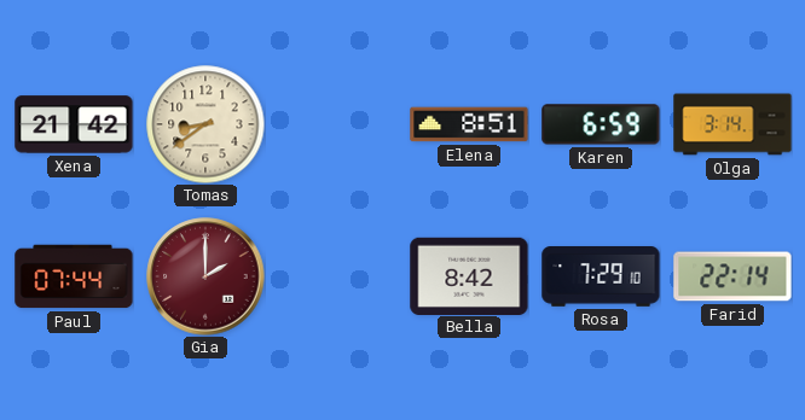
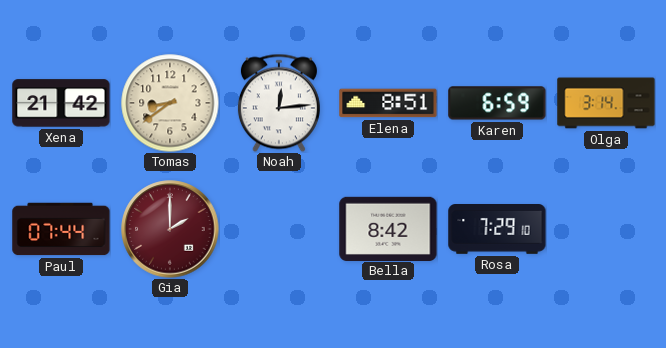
Noah: none -> 12:14
Farid: 22:14 -> none
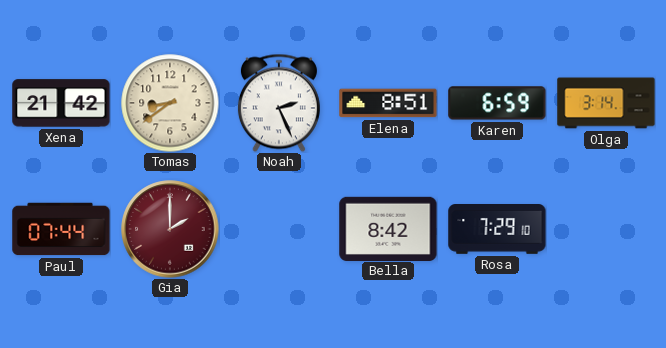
Noah: 12:14 -> 2:26
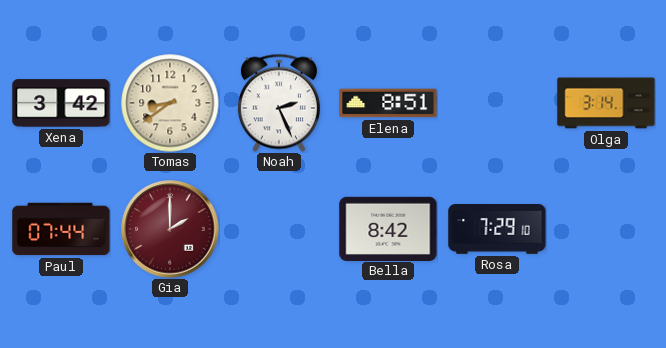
Xena: 21:42 -> 3:42
Karen: 6:59 -> none
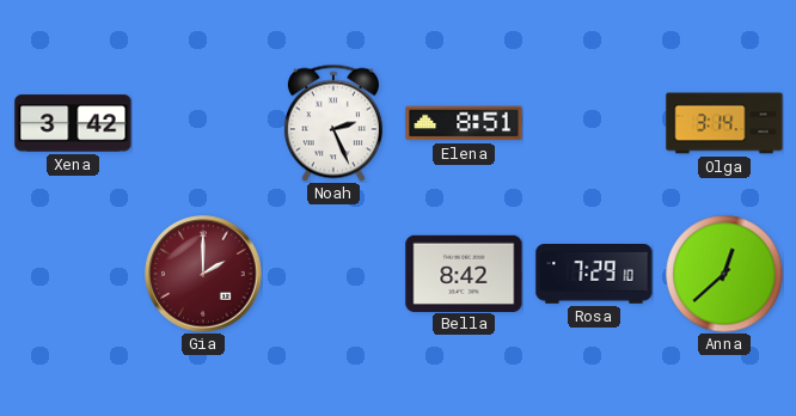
Tomas: 8:39 -> none
Paul: 07:44 -> none
Anna: none -> 12:38
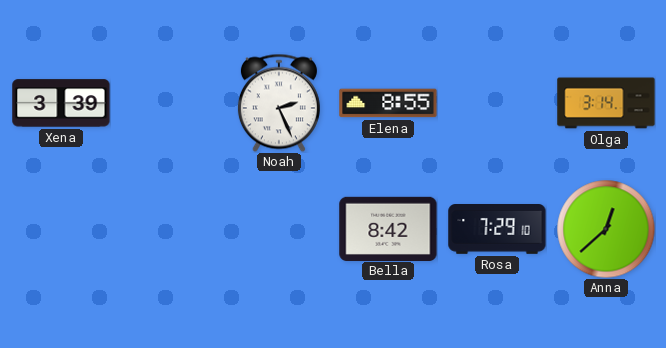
Xena: 3:42 -> 3:39
Elena: 8:51 -> 8:55
Gia: 2:00 -> none
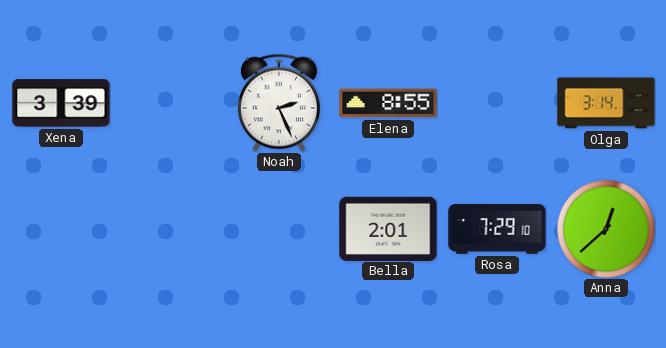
Bella: 8:42 -> 2:01
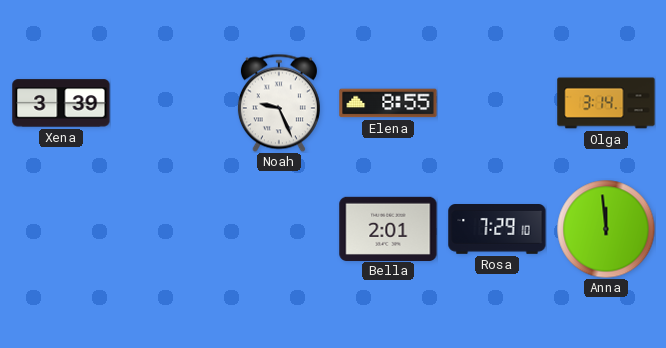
Noah: 2:26 -> 9:26
Anna: 12:38 -> 11:59
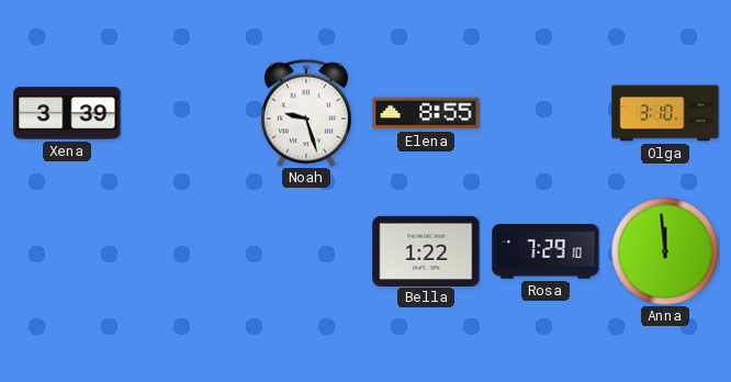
Noah: 9:26 -> 9:27
Olga: 3:14 -> 3:10
Bella: 2:01 -> 1:22
